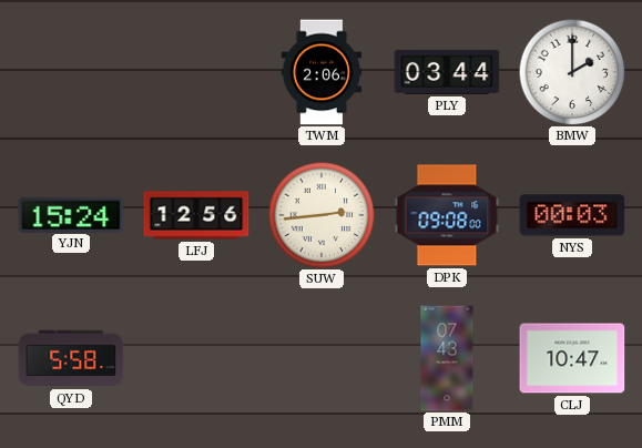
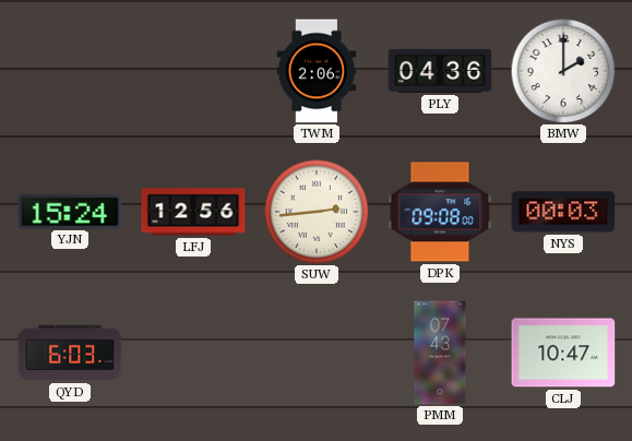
PLY: 03:44 -> 04:36
QYD: 5:58 -> 6:03
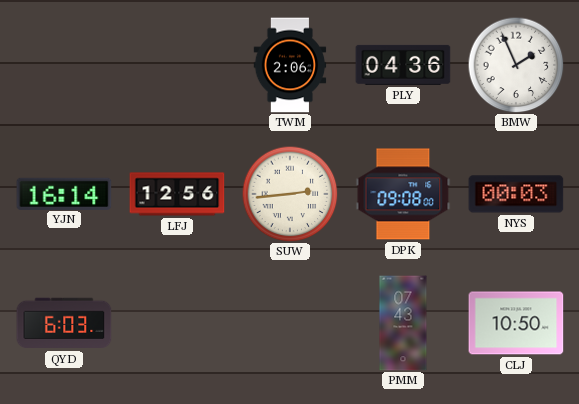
BMW: 2:00 -> 1:56
YJN: 15:24 -> 16:14
CLJ: 10:47 -> 10:50
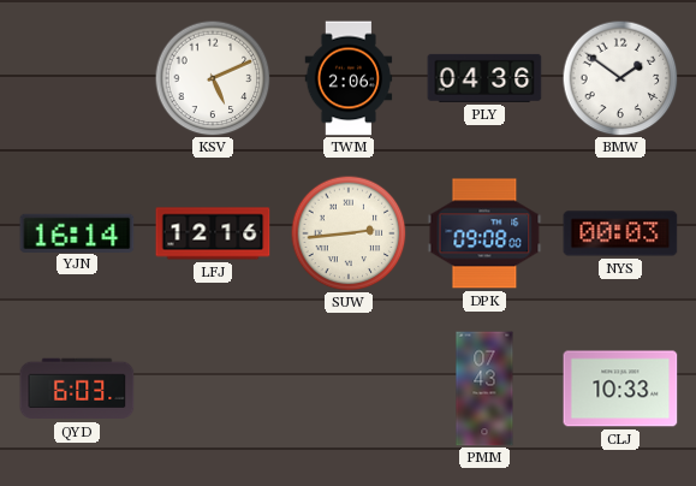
KSV: none -> 5:11
BMW: 1:56 -> 1:51
LFJ: 12:56 -> 12:16
CLJ: 10:50 -> 10:33
